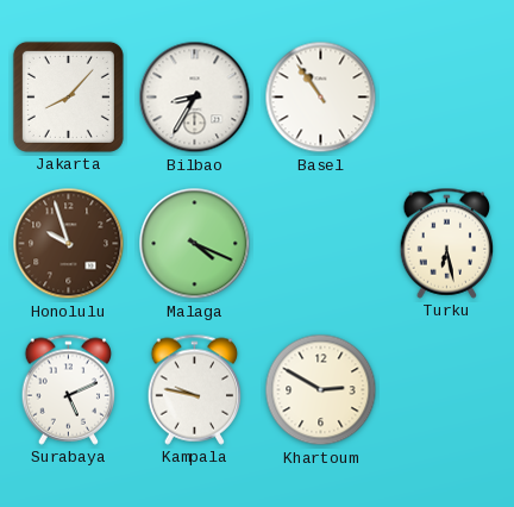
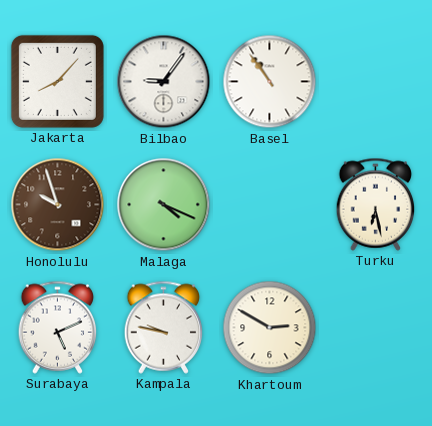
Bilbao: 8:35 -> 9:06
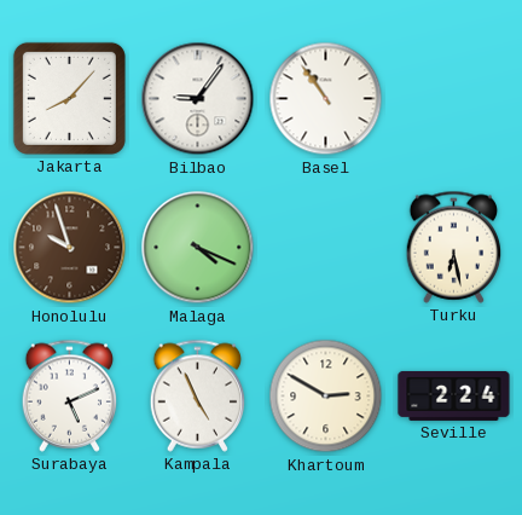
Kampala: 9:47 -> 4:56
Seville: none -> 2:24
